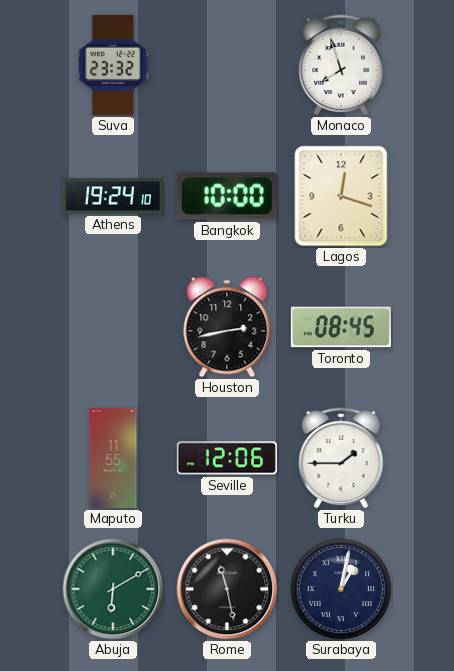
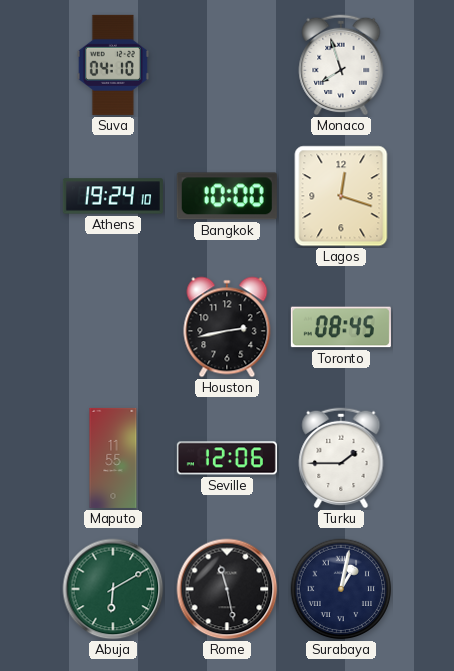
Suva: 23:32 -> 04:10
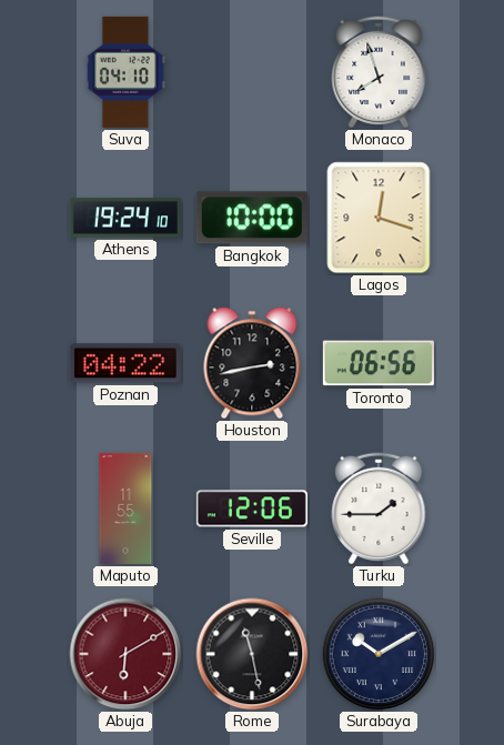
Poznan: none -> 04:22
Toronto: 08:45 -> 06:56
Abuja dial: green -> burgundy
Surabaya: 1:02 -> 10:10
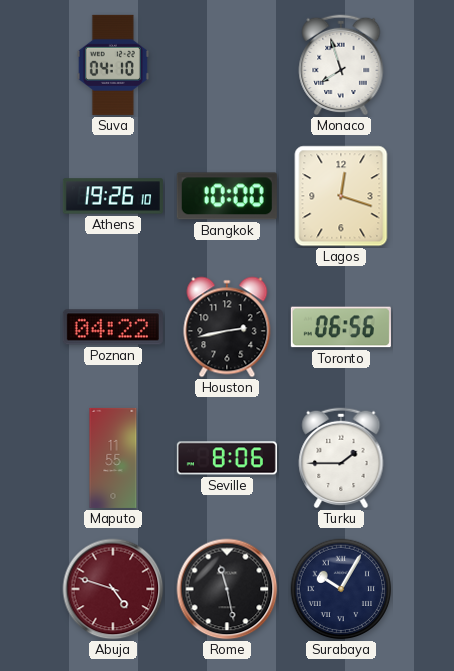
Athens: 19:24 -> 19:26
Seville: 12:06 -> 8:06
Abuja: 6:10 -> 4:48
Surabaya: 10:10 -> 10:05
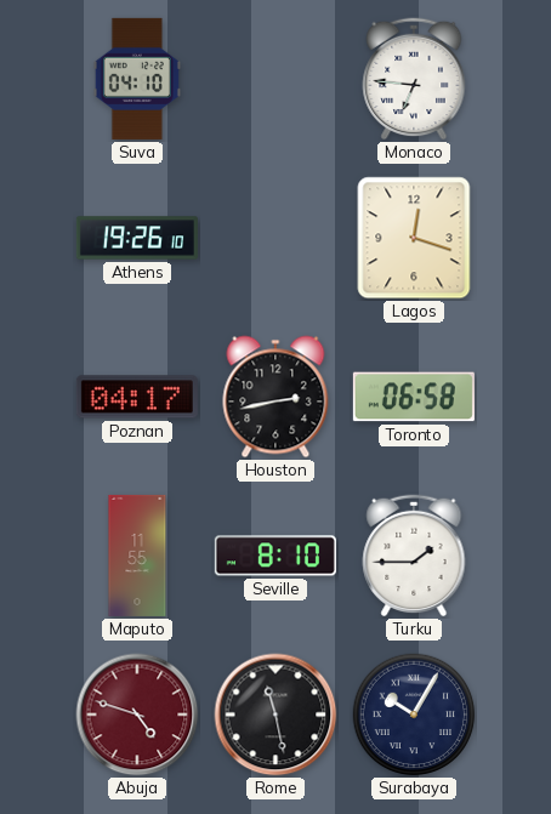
Monaco: 7:57 -> 6:46
Bangkok: 10:00 -> none
Poznan: 04:22 -> 04:17
Toronto: 06:56 -> 06:58
Seville: 8:06 -> 8:10
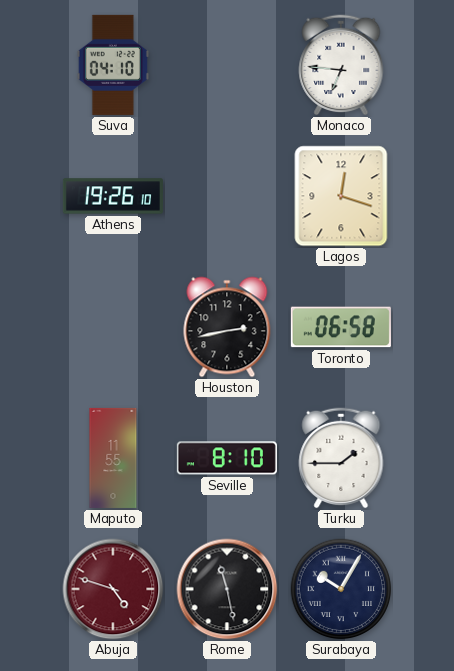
Poznan: 04:17 -> none
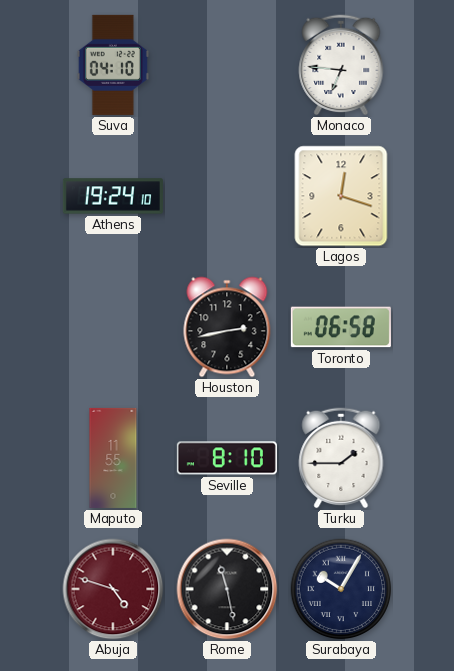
Athens: 19:26 -> 19:24
